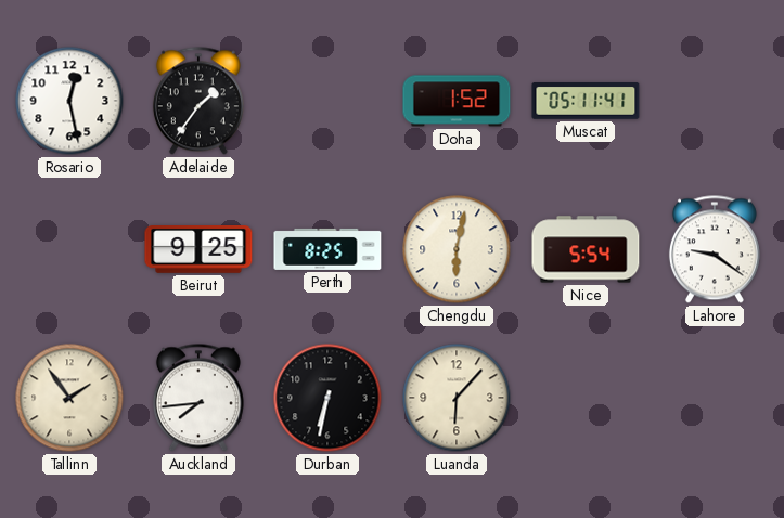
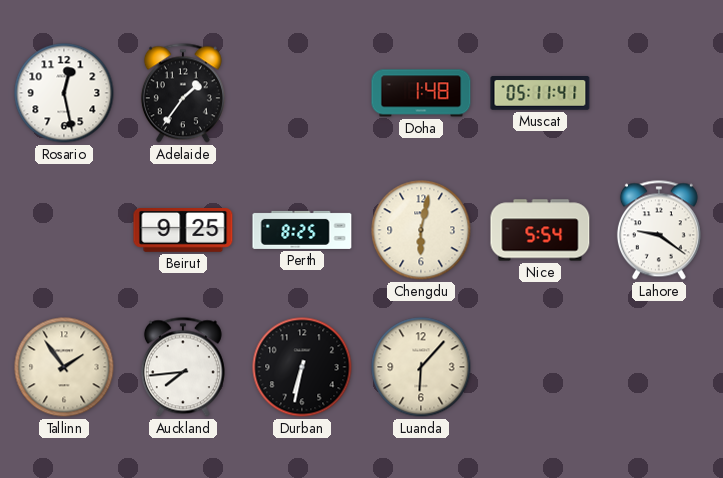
Doha: 1:52 -> 1:48
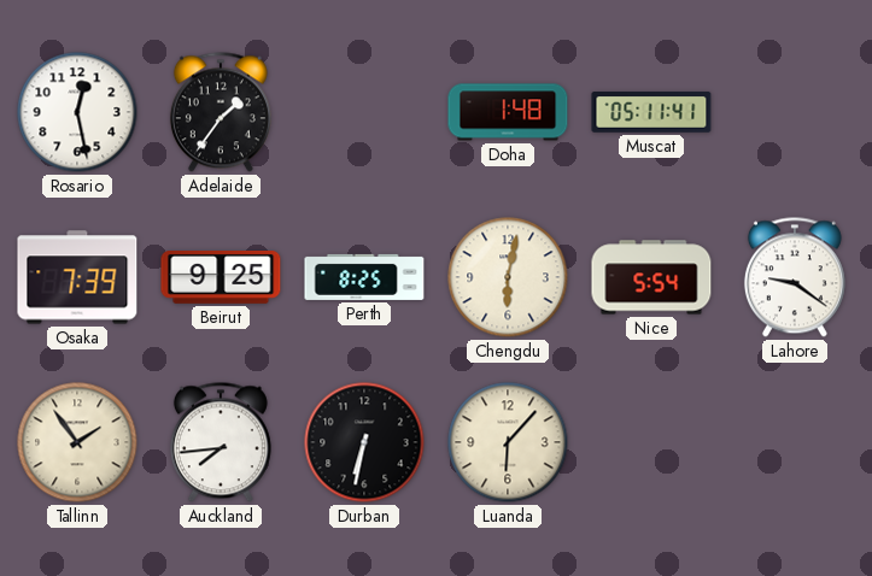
Osaka: none -> 7:39
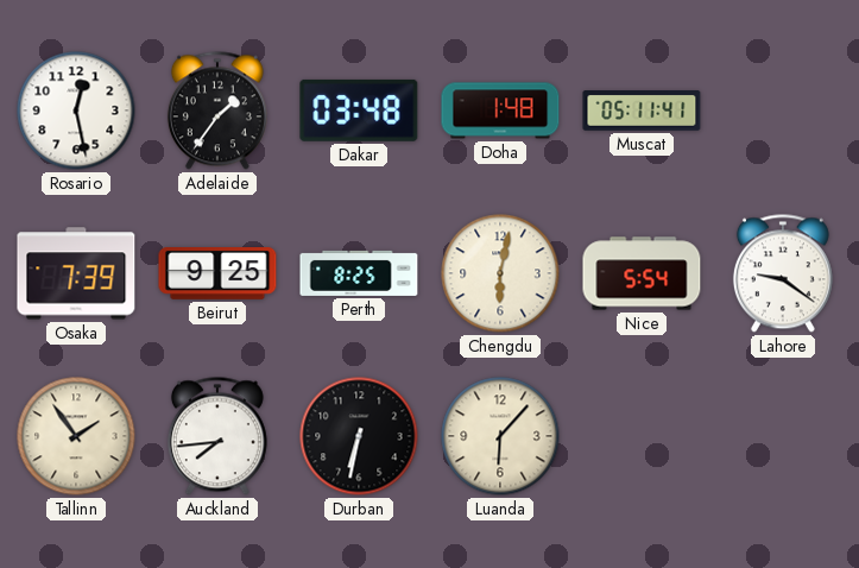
Dakar: none -> 03:48
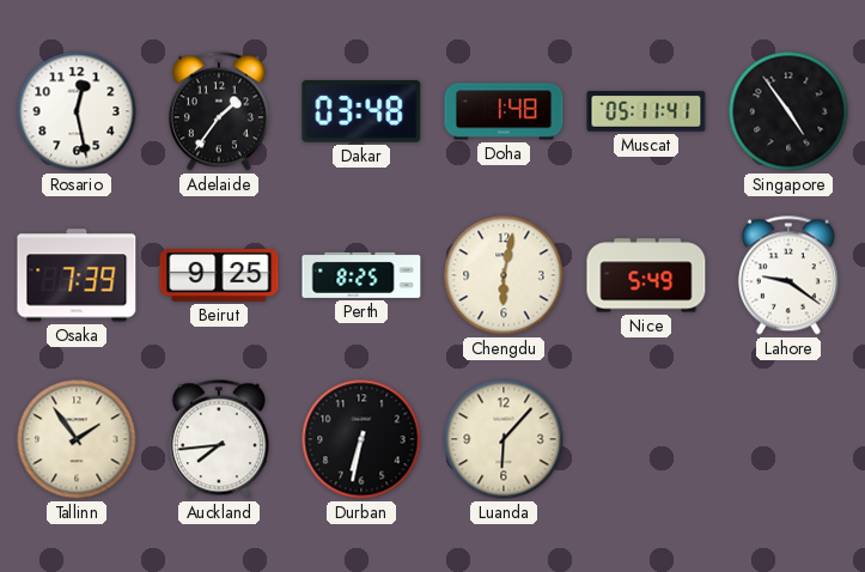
Singapore: none -> 4:54
Nice: 5:54 -> 5:49
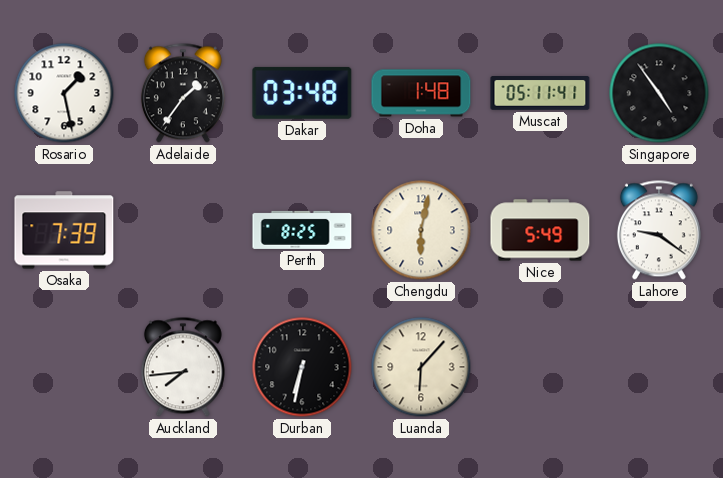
Rosario: 12:28 -> 1:28
Beirut: 9:25 -> none
Tallinn: 1:54 -> none
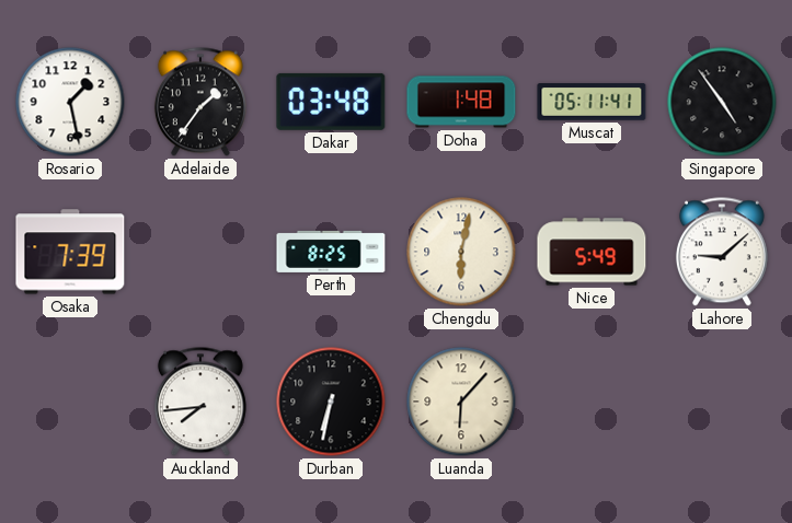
Lahore: 9:21 -> 9:08
